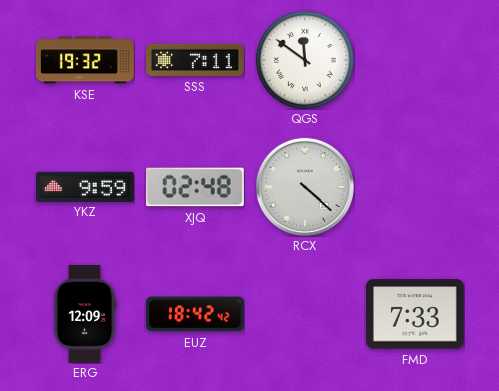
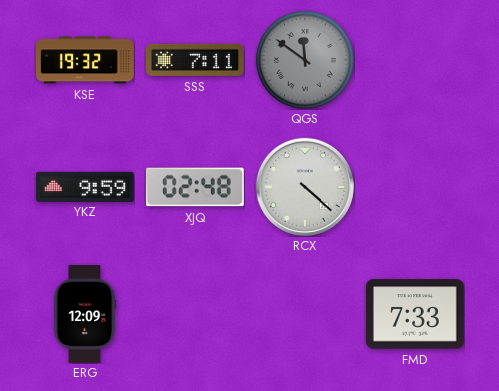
QGS dial: white -> grey
EUZ: 18:42 -> none
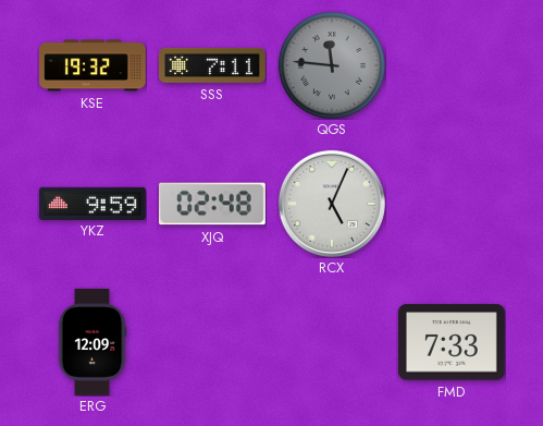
QGS: 11:51 -> 11:46
RCX: 4:22 -> 5:04
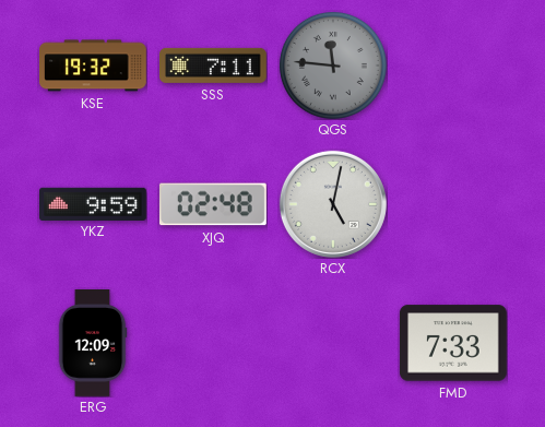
RCX: 5:04 -> 5:02
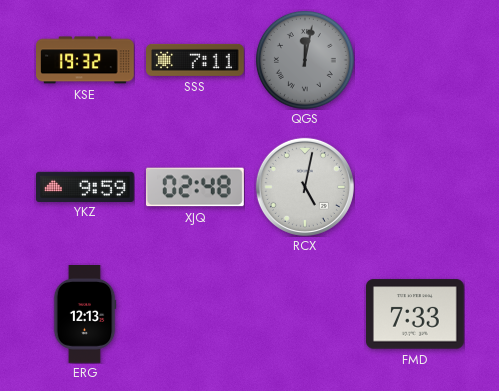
QGS: 11:46 -> 12:02
ERG: 12:09 -> 12:13
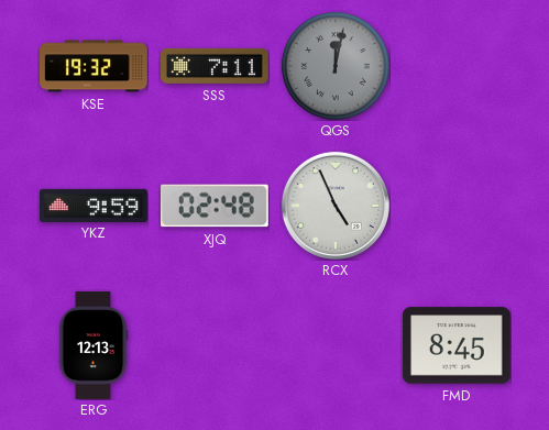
RCX: 5:02 -> 4:56
FMD: 7:33 -> 8:45
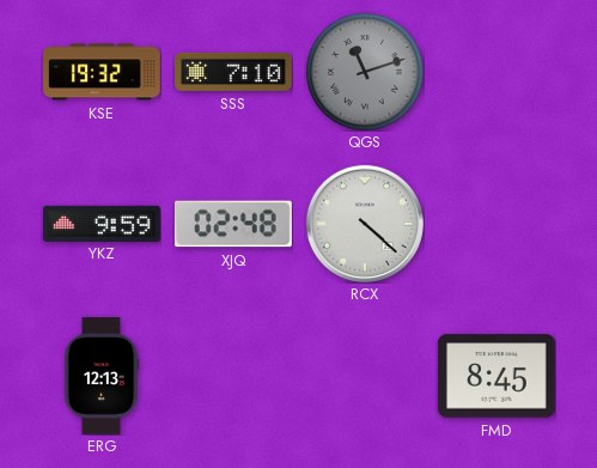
SSS: 7:11 -> 7:10
QGS: 12:02 -> 11:12
RCX: 4:56 -> 4:22
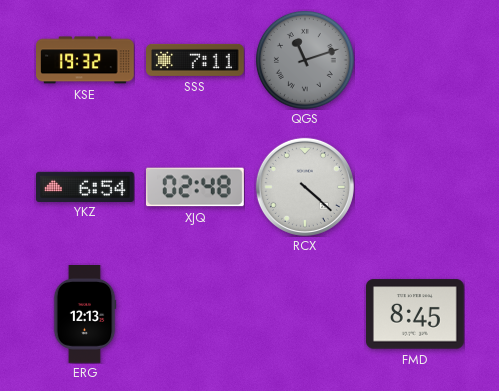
SSS: 7:10 -> 7:11
YKZ: 9:59 -> 6:54
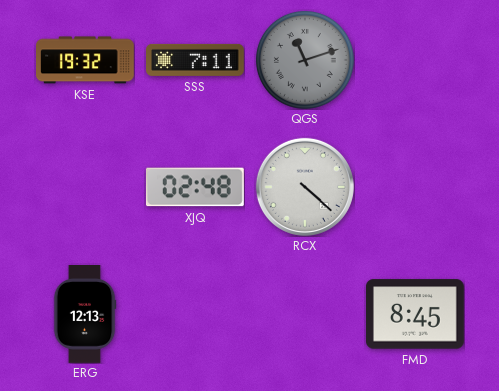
YKZ: 6:54 -> none
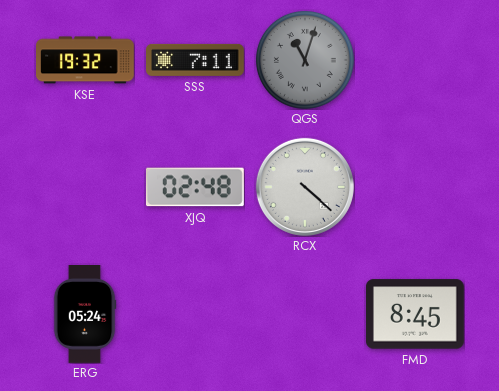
QGS: 11:12 -> 11:03
ERG: 12:13 -> 05:24
